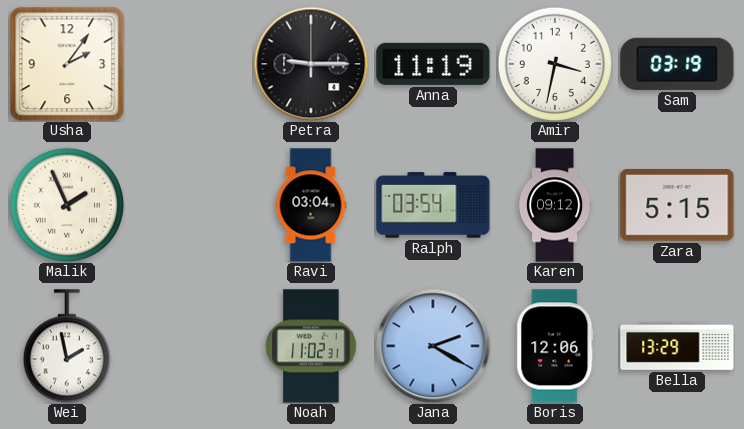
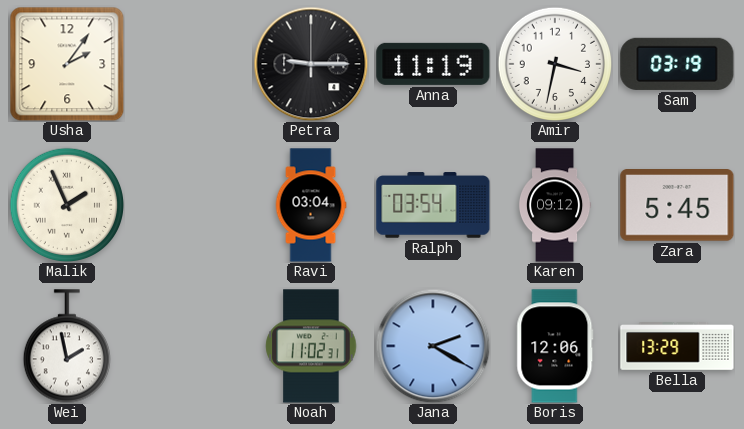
Zara: 5:15 -> 5:45
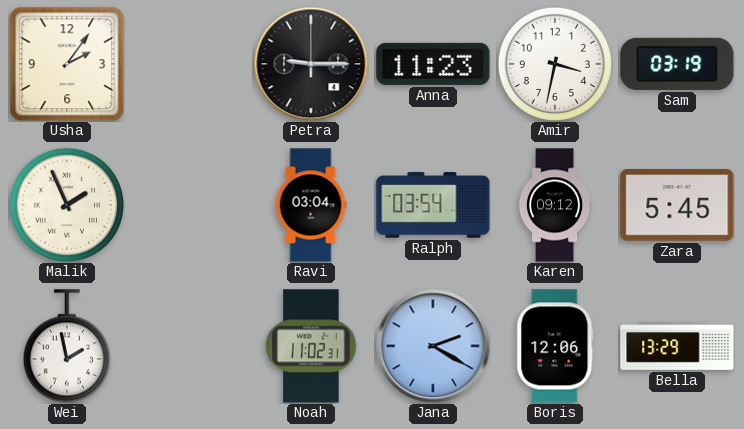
Anna: 11:19 -> 11:23
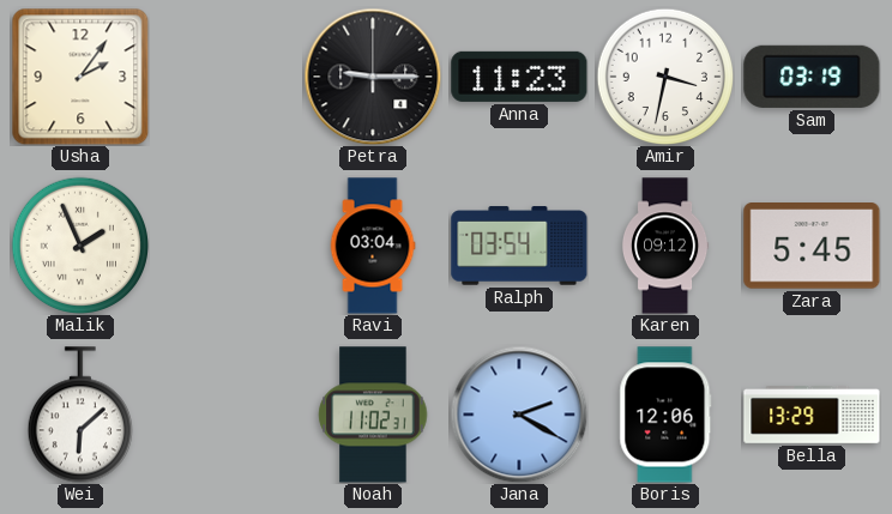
Wei: 1:58 -> 6:08
